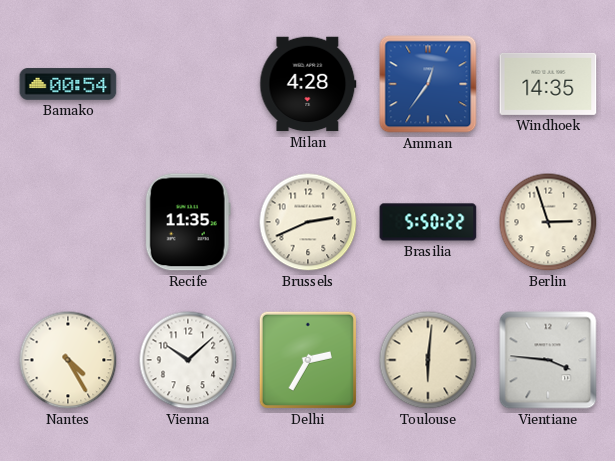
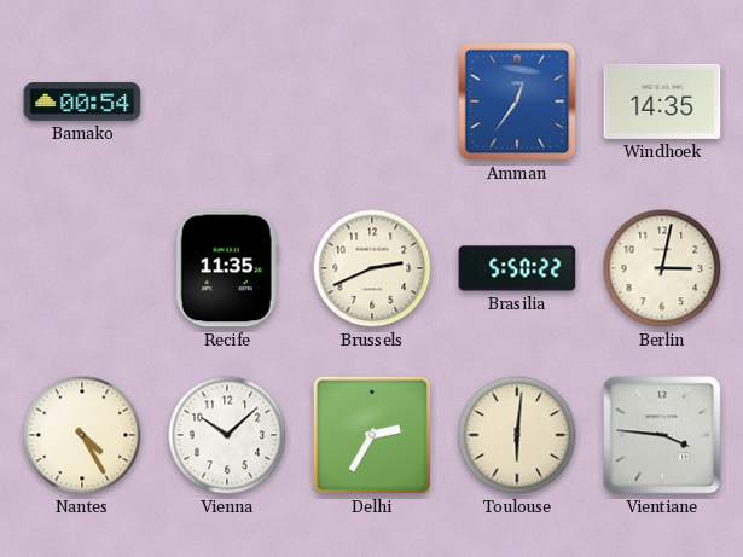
Milan: 4:28 -> none
Berlin: 2:57 -> 3:02
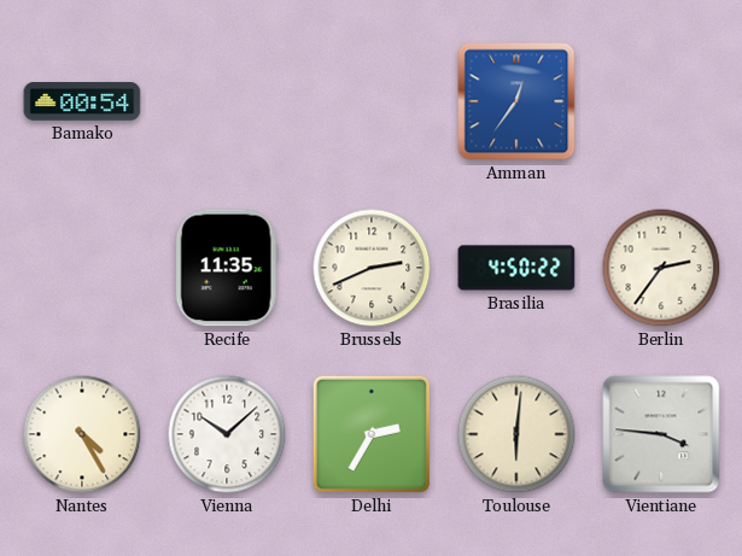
Windhoek: 14:35 -> none
Brasilia: 5:50 -> 4:50
Berlin: 3:02 -> 2:36
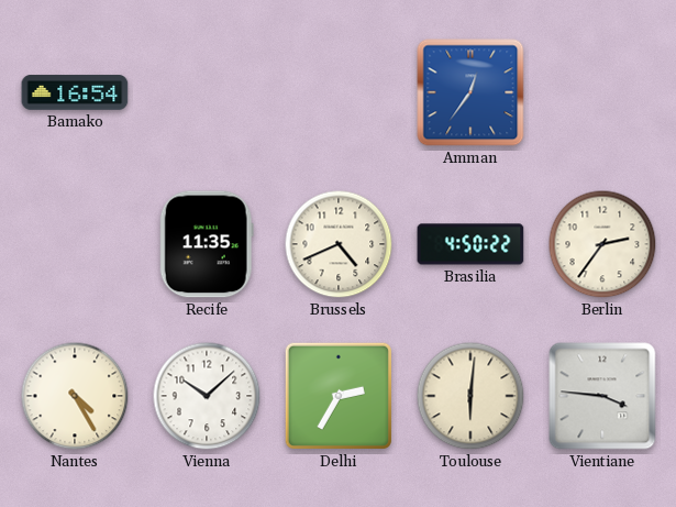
Bamako: 00:54 -> 16:54
Brussels: 2:41 -> 4:41
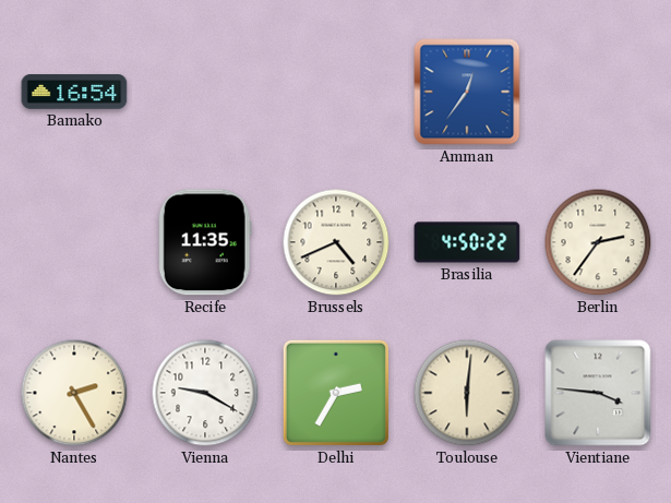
Nantes: 4:25 -> 2:25
Vienna: 10:08 -> 9:20
